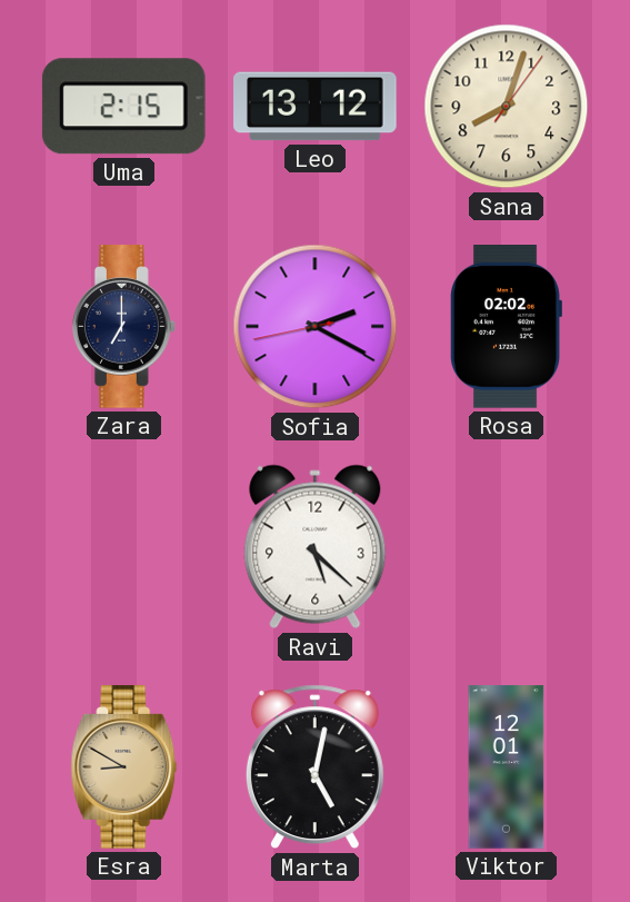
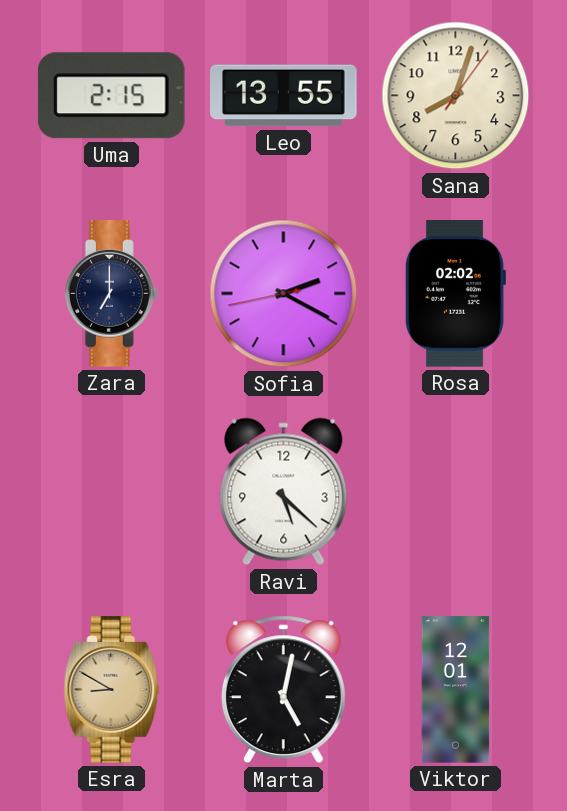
Leo: 13:12 -> 13:55
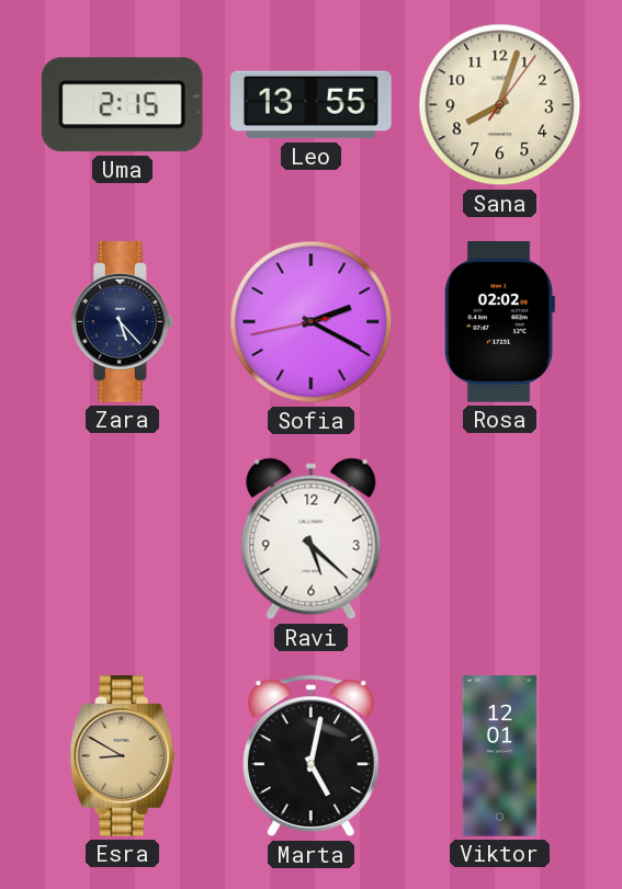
Zara: 7:00 -> 5:23
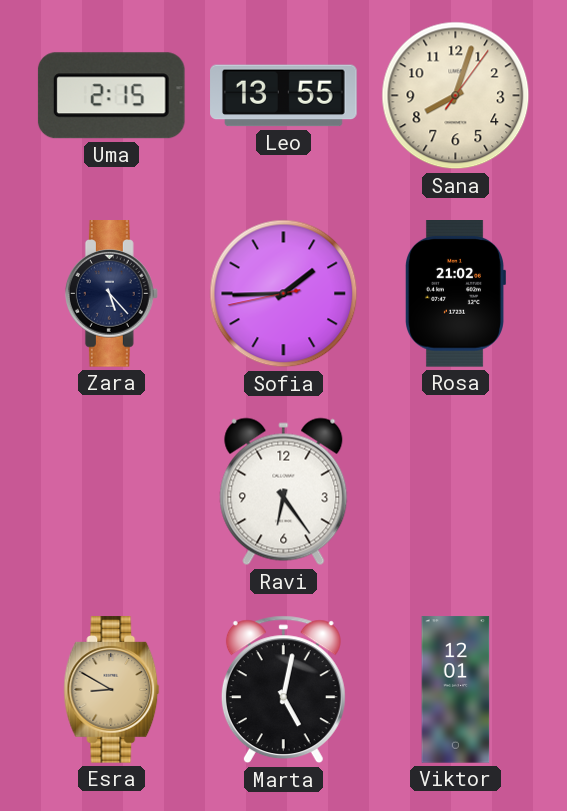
Sofia: 2:19 -> 1:44
Rosa: 02:02 -> 21:02
Ravi: 5:22 -> 6:24
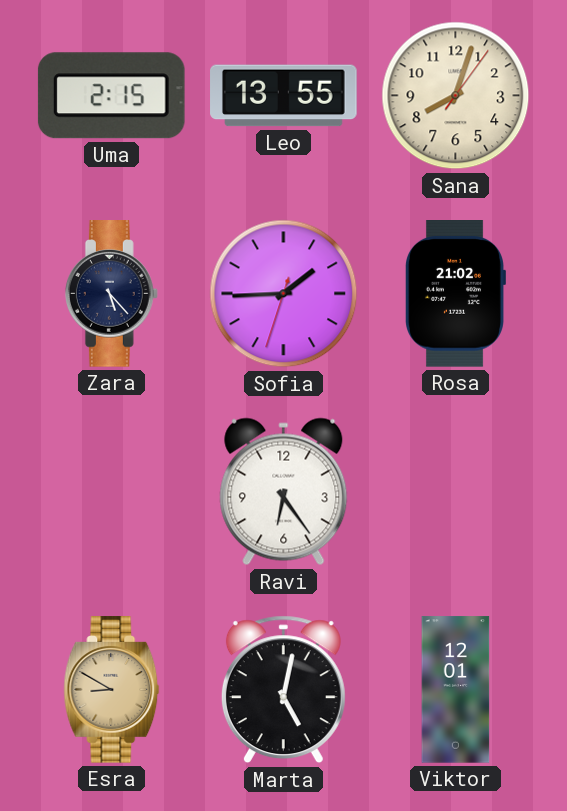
Sofia: 1:44:43 -> 1:44:33
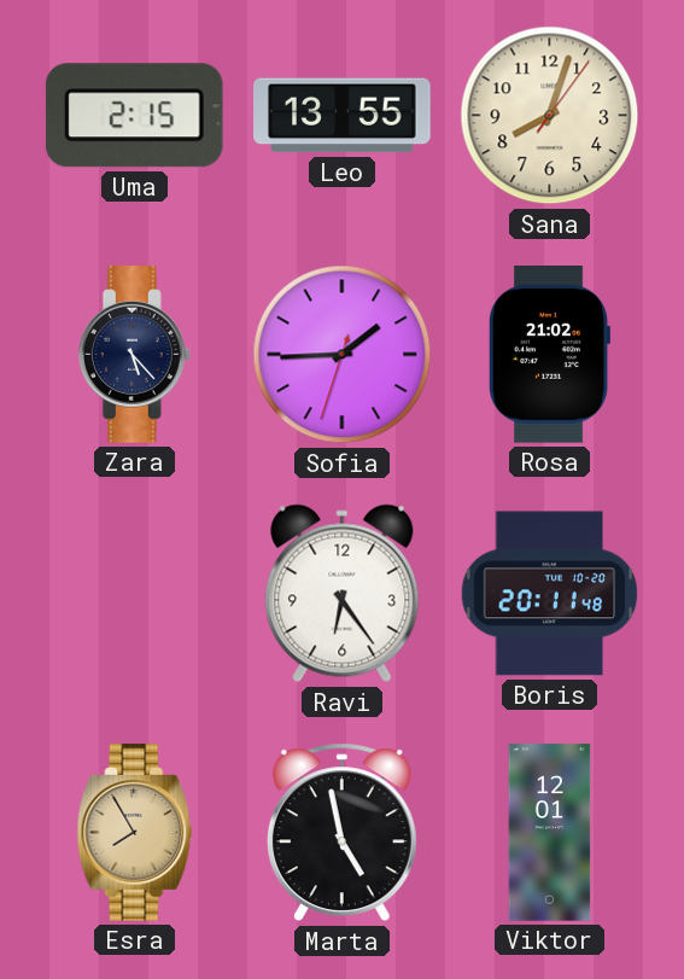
Boris: none -> 20:11
Esra: 8:50 -> 7:55
Marta: 5:02 -> 4:58
